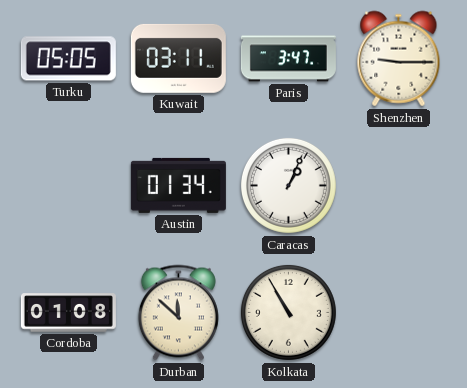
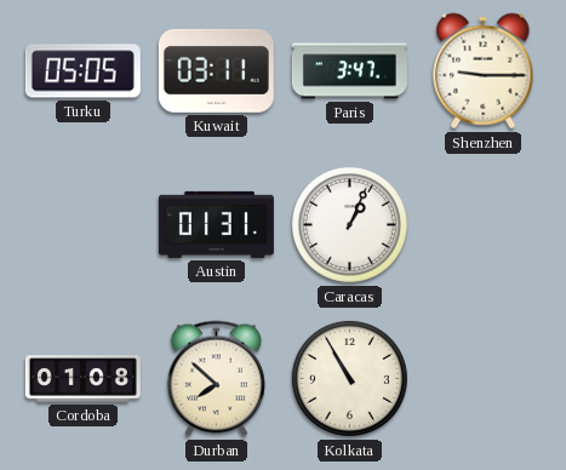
Austin: 01:34 -> 01:31
Durban: 11:52 -> 7:52
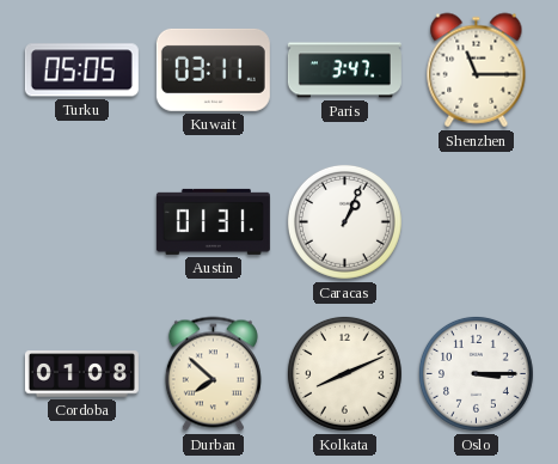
Shenzhen: 9:15 -> 11:15
Kolkata: 10:55 -> 8:11
Oslo: none -> 3:15
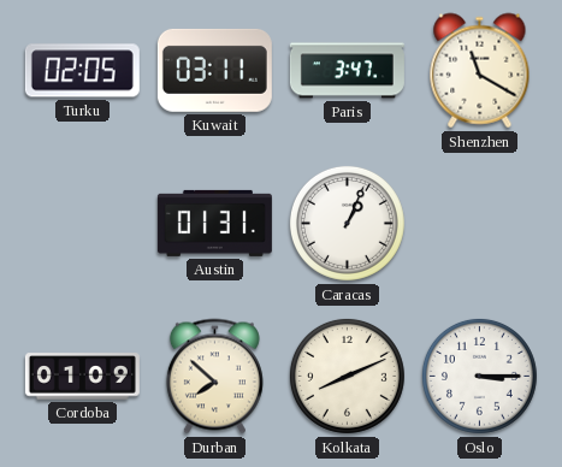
Turku: 05:05 -> 02:05
Shenzhen: 11:15 -> 11:20
Cordoba: 01:08 -> 01:09
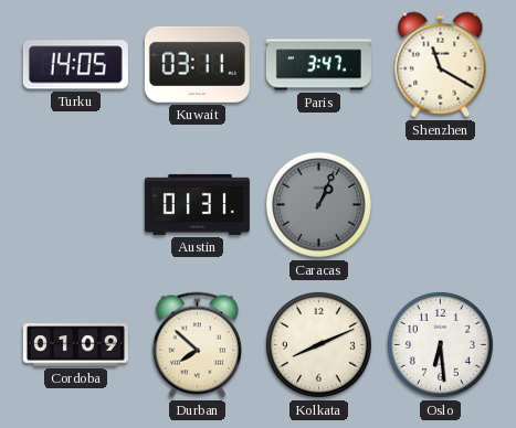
Turku: 02:05 -> 14:05
Caracas dial: white -> grey
Oslo: 3:15 -> 6:29
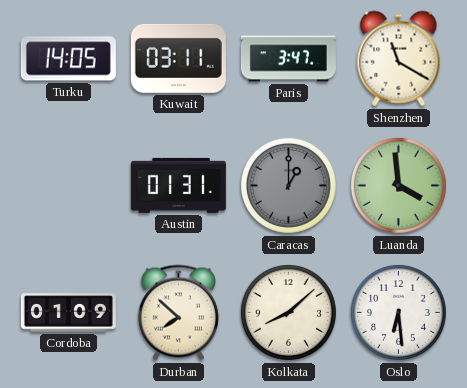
Caracas: 1:04 -> 1:00
Luanda: none -> 3:59
Kolkata: 8:11 -> 8:08
